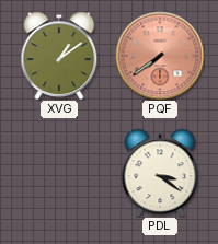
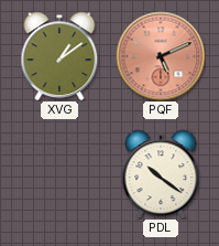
PQF: 7:39 -> 5:11
PDL: 3:21 -> 10:21
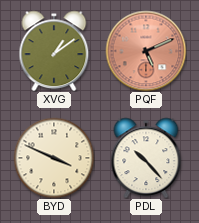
BYD: none -> 3:49
PDL: 10:21 -> 10:23
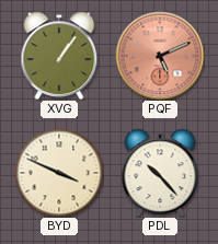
XVG: 1:09 -> 1:06
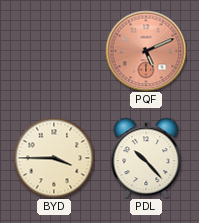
XVG: 1:06 -> none
BYD: 3:49 -> 3:45
